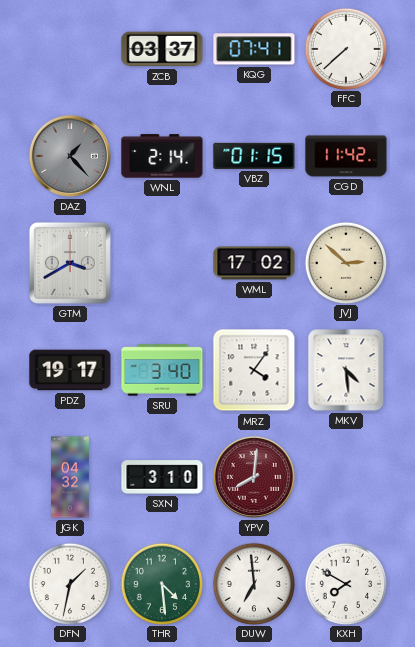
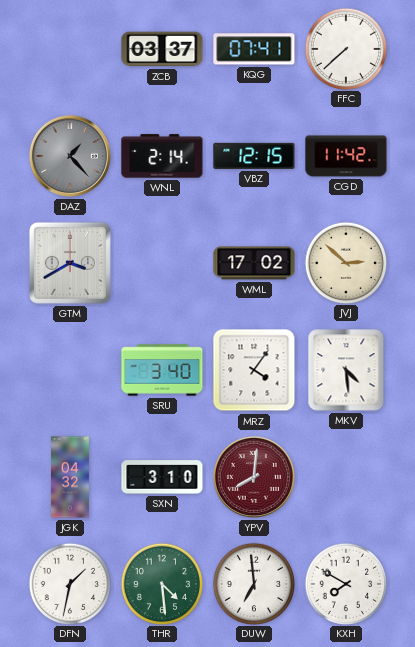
VBZ: 01:15 -> 12:15
PDZ: 19:17 -> none
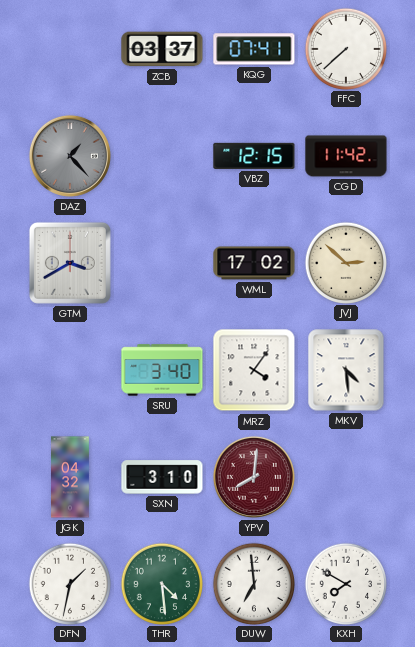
WNL: 2:14 -> none
